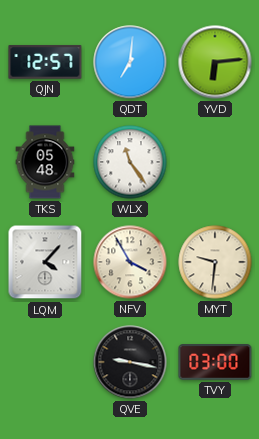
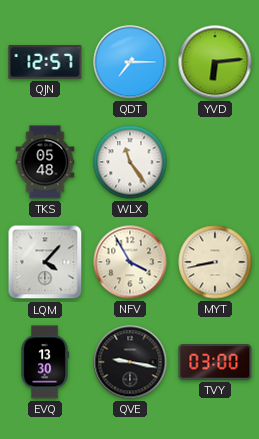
QDT: 7:01 -> 7:15
MYT: 9:31 -> 8:43
EVQ: none -> 13:30
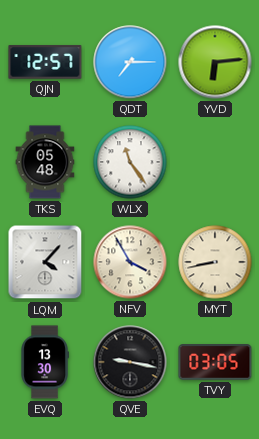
TVY: 03:00 -> 03:05
